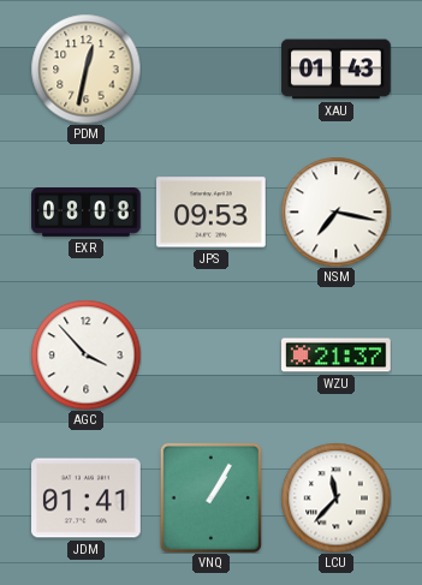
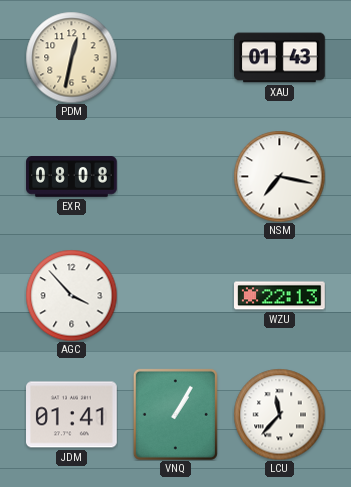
JPS: 09:53 -> none
WZU: 21:37 -> 22:13
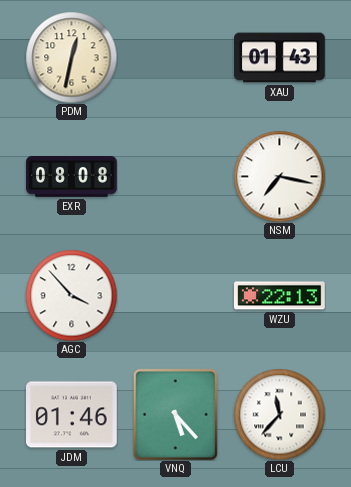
JDM: 01:41 -> 01:46
VNQ: 1:05 -> 5:23
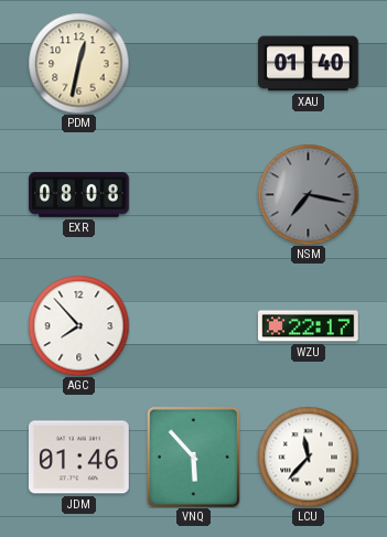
XAU: 01:43 -> 01:40
NSM dial: white -> grey
AGC: 3:53 -> 7:53
WZU: 22:13 -> 22:17
VNQ: 5:23 -> 5:53
